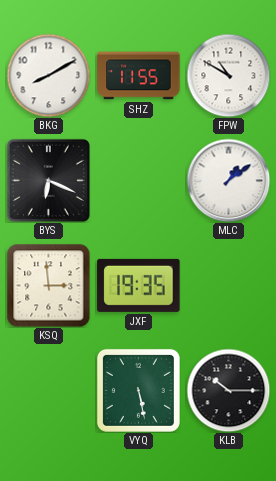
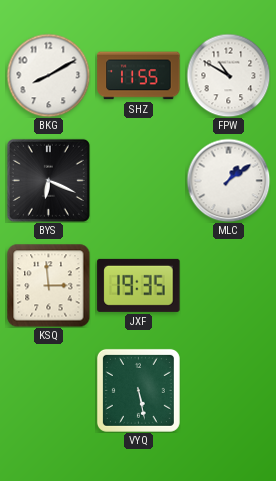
KLB: 10:15 -> none
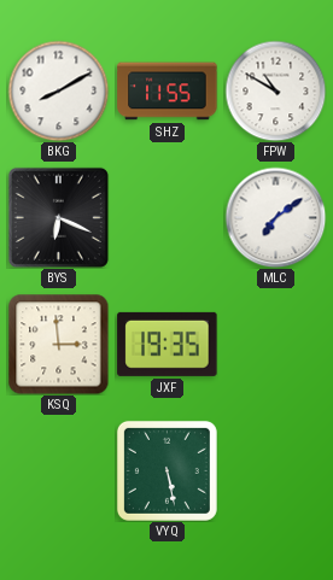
MLC: 1:09 -> 7:09
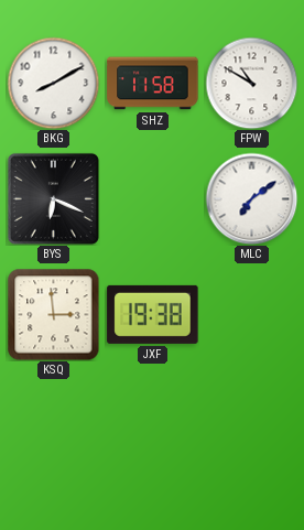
SHZ: 11:55 -> 11:58
JXF: 19:35 -> 19:38
VYQ: 5:28 -> none
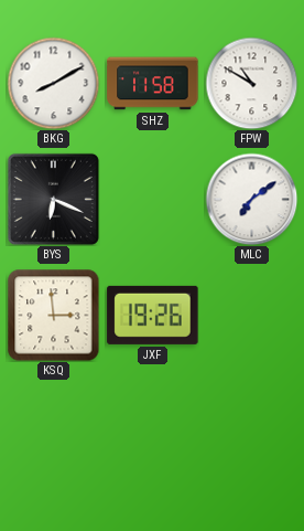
JXF: 19:38 -> 19:26
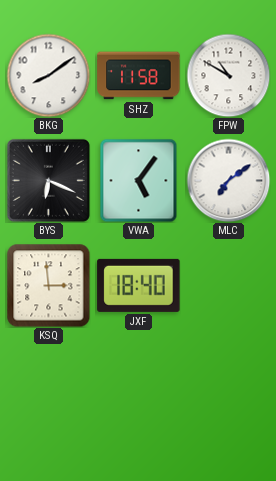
BKG: 8:10 -> 8:09
VWA: none -> 5:06
JXF: 19:26 -> 18:40
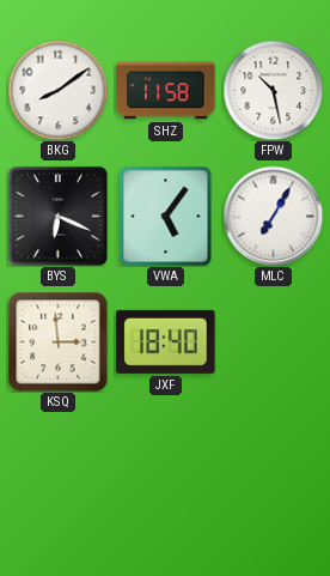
FPW: 10:50 -> 10:28
MLC: 7:09 -> 7:05
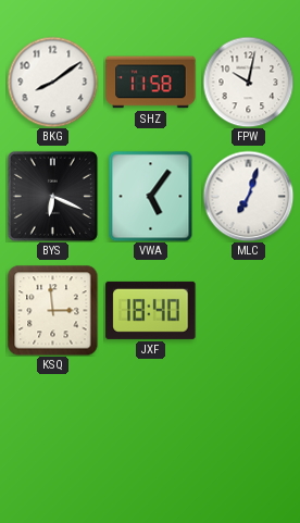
FPW: 10:28 -> 10:02
MLC: 7:05 -> 7:03
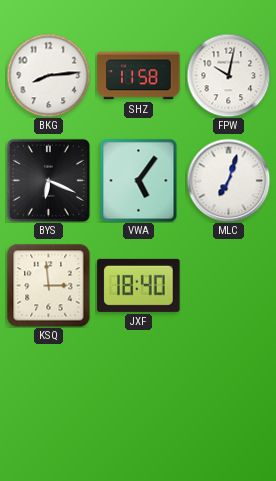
BKG: 8:09 -> 8:14
